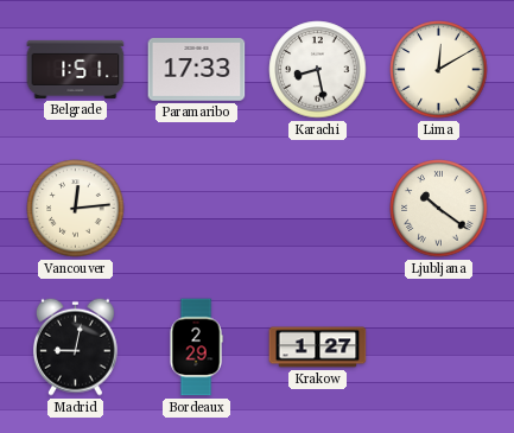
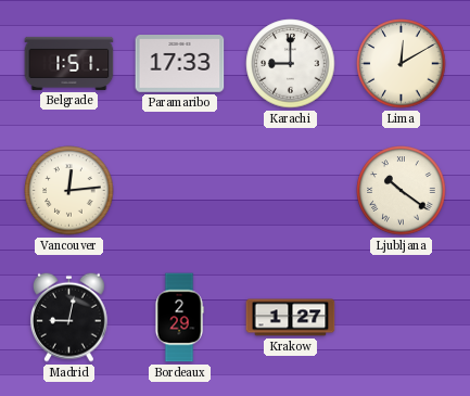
Karachi: 8:28 -> 9:00
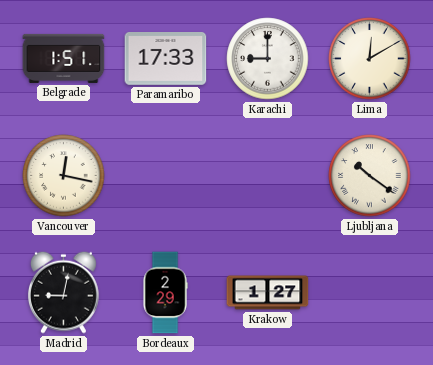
Vancouver: 12:14 -> 12:17
